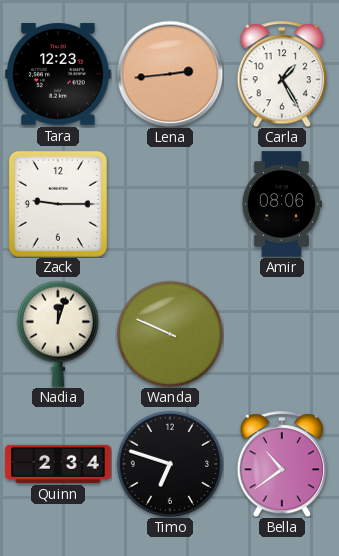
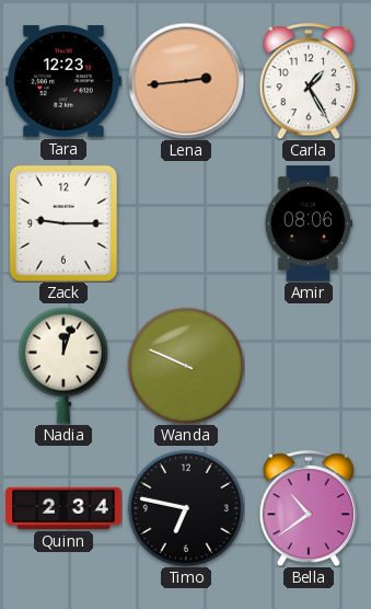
Timo: 6:48 -> 6:47
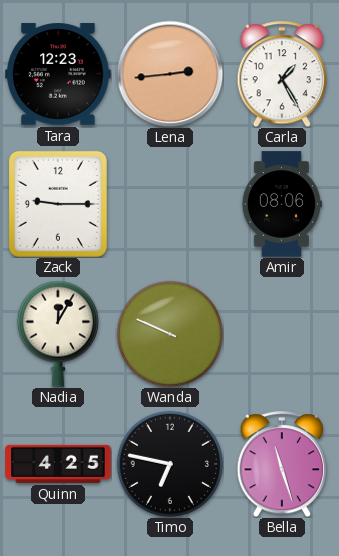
Nadia: 12:03 -> 12:05
Quinn: 2:34 -> 4:25
Bella: 10:39 -> 11:27
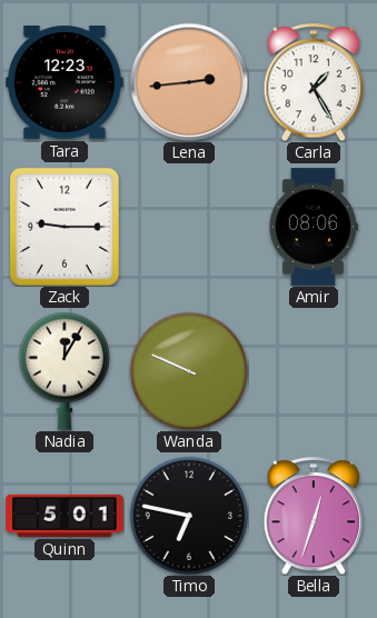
Quinn: 4:25 -> 5:01
Bella: 11:27 -> 12:33
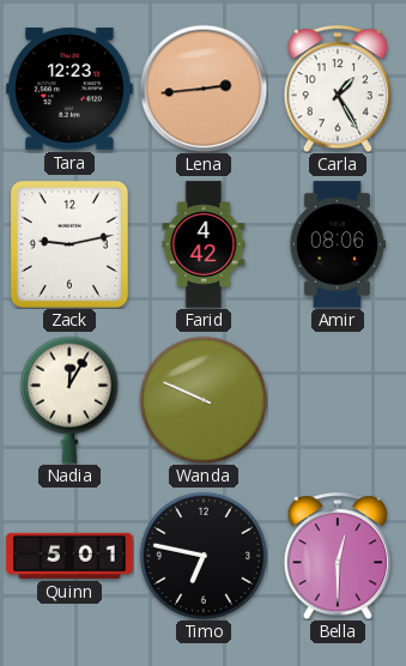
Zack: 9:15 -> 9:13
Farid: none -> 4:42
Bella: 12:33 -> 12:30
